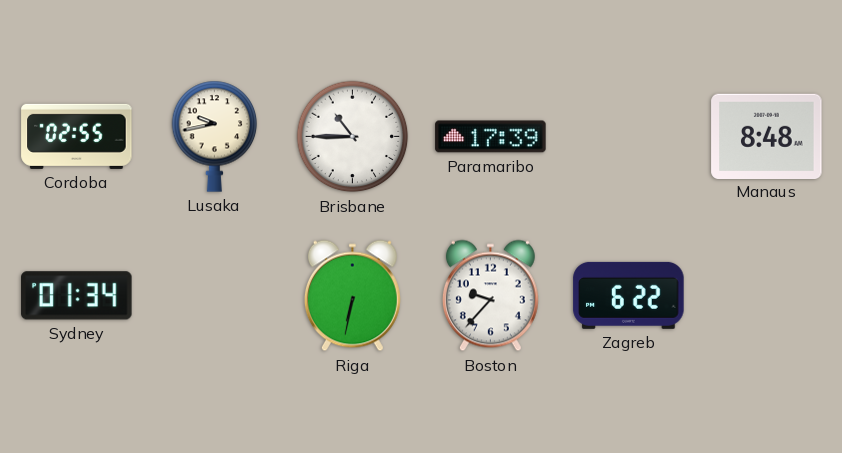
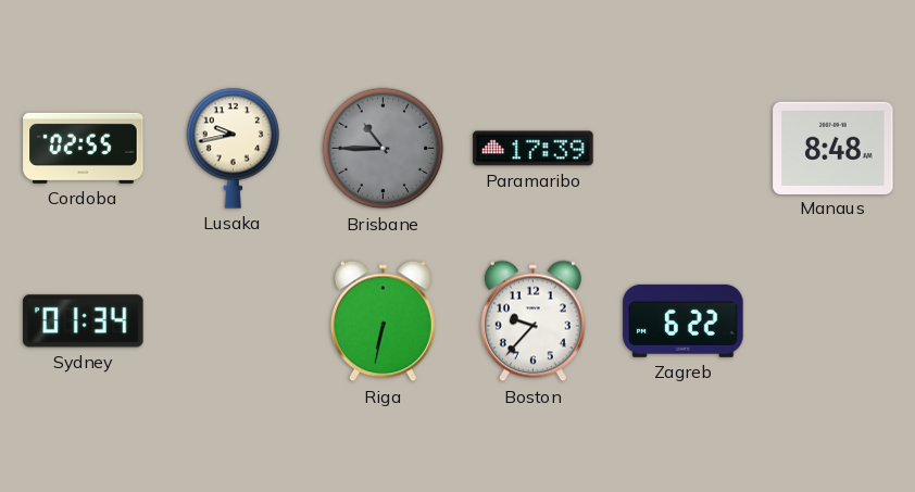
Brisbane dial: white -> grey
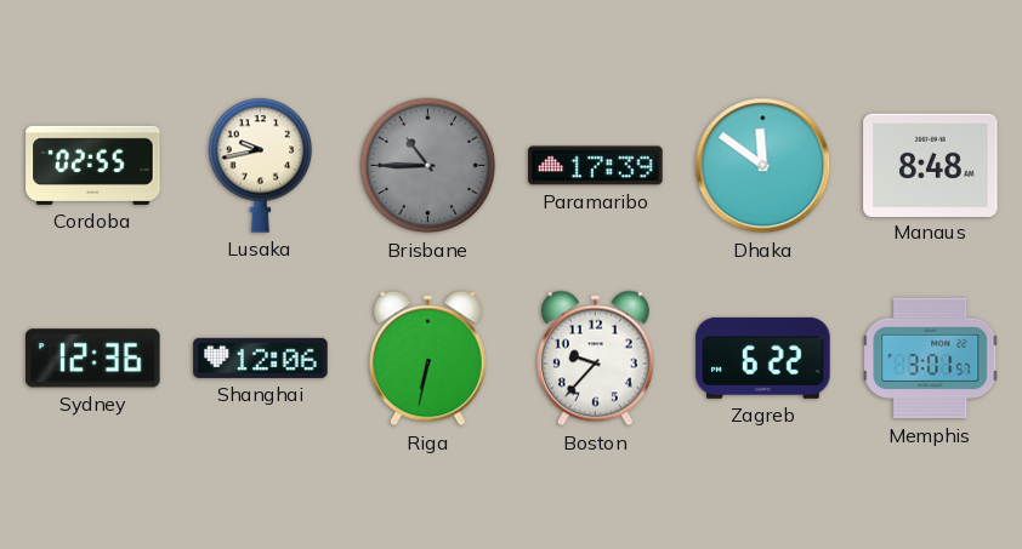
Dhaka: none -> 11:51
Sydney: 01:34 -> 12:36
Shanghai: none -> 12:06
Memphis: none -> 3:01
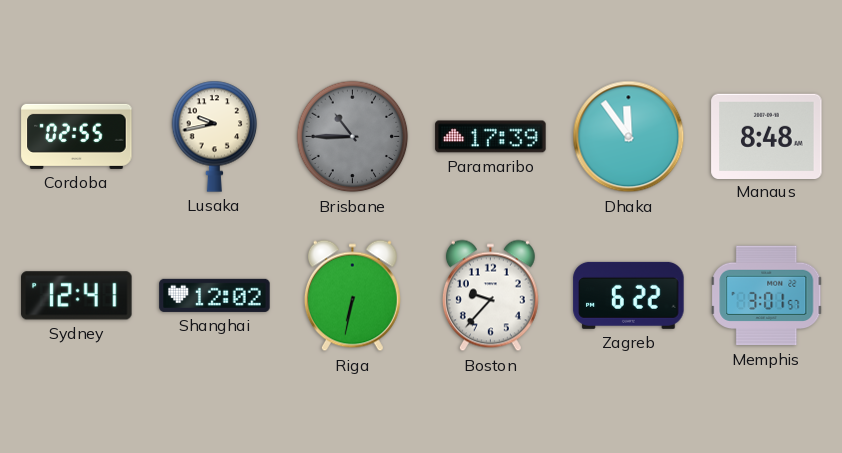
Dhaka: 11:51 -> 11:54
Sydney: 12:36 -> 12:41
Shanghai: 12:06 -> 12:02
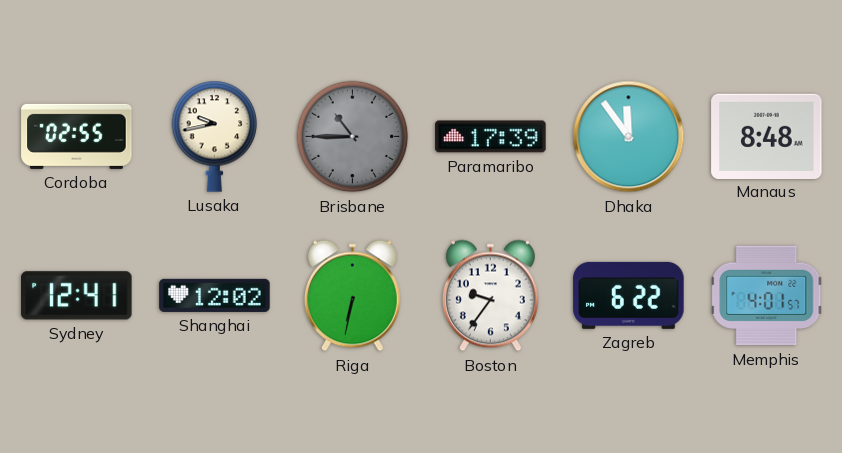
Boston: 9:37 -> 9:36
Memphis: 3:01 -> 4:01
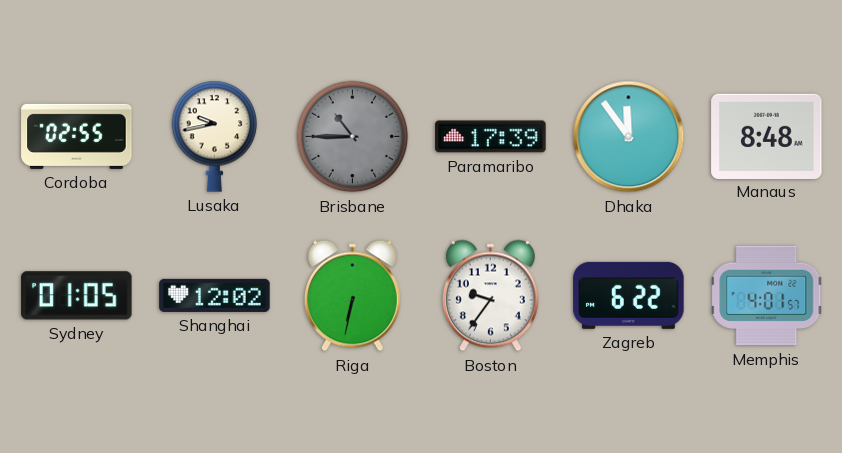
Sydney: 12:41 -> 01:05
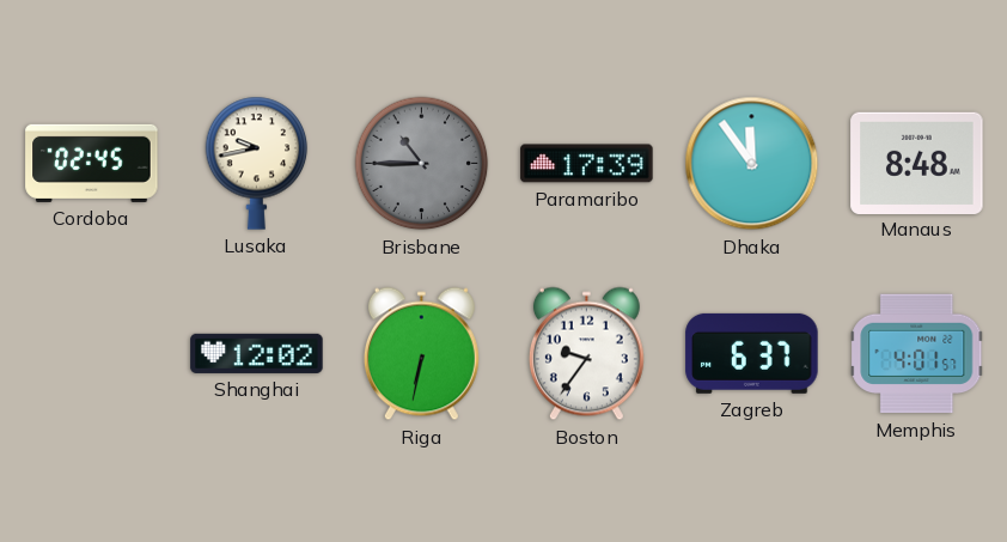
Cordoba: 02:55 -> 02:45
Sydney: 01:05 -> none
Zagreb: 6:22 -> 6:37
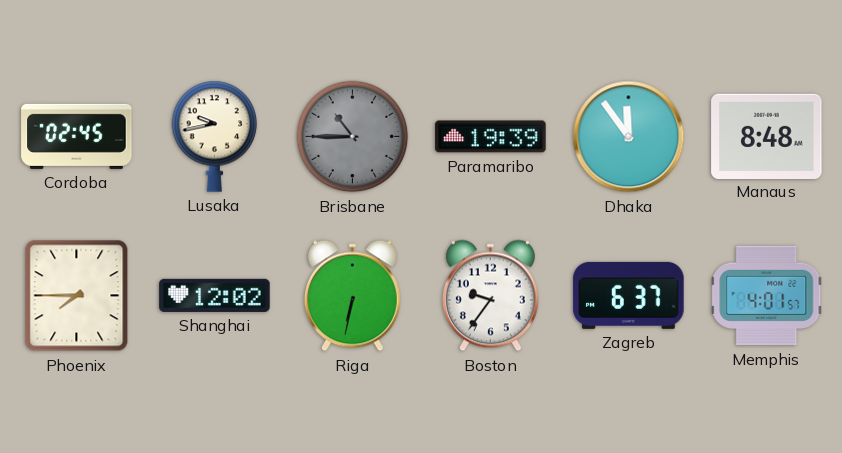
Paramaribo: 17:39 -> 19:39
Phoenix: none -> 7:45
